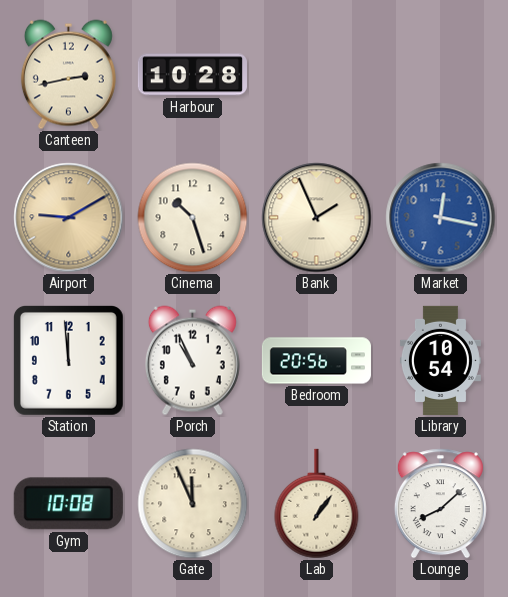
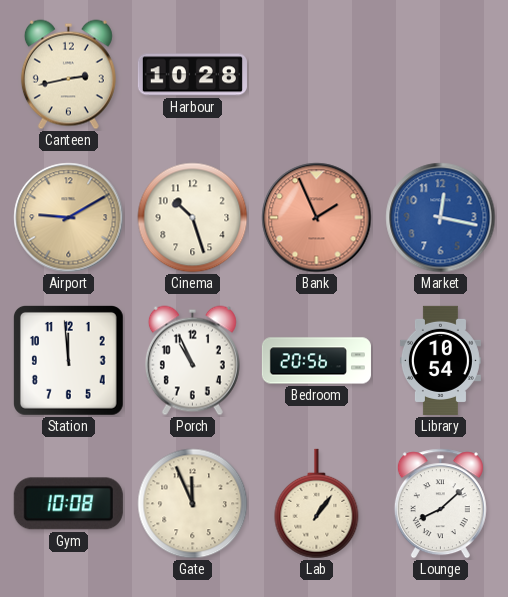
Bank dial: cream -> salmon
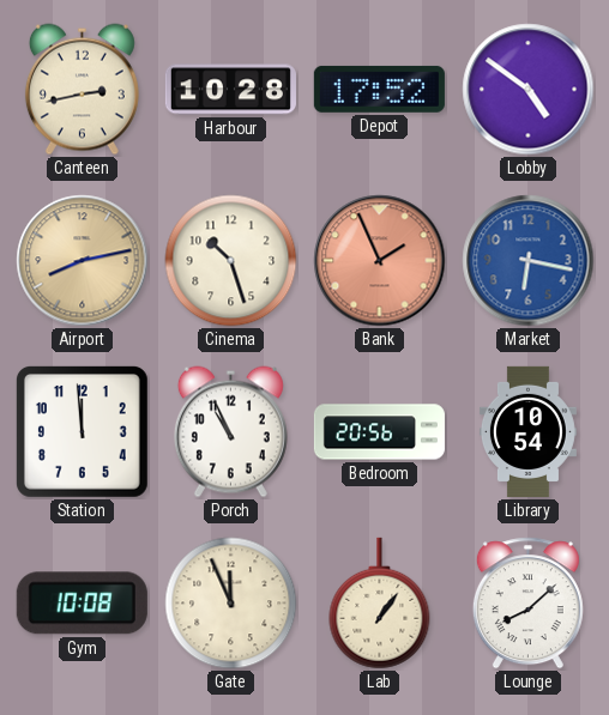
Depot: none -> 17:52
Lobby: none -> 4:51
Airport: 9:10 -> 8:13
Market: 12:17 -> 6:17
